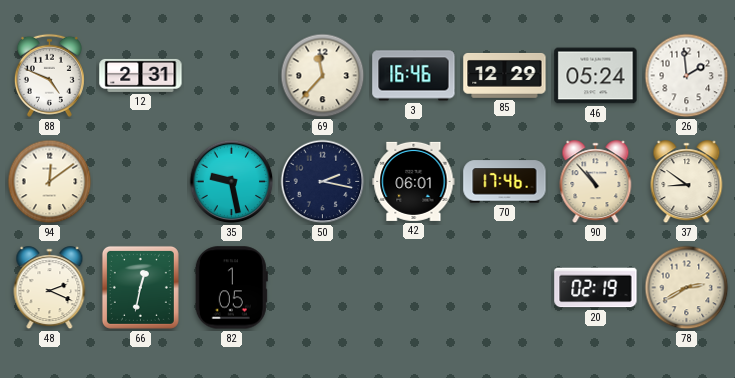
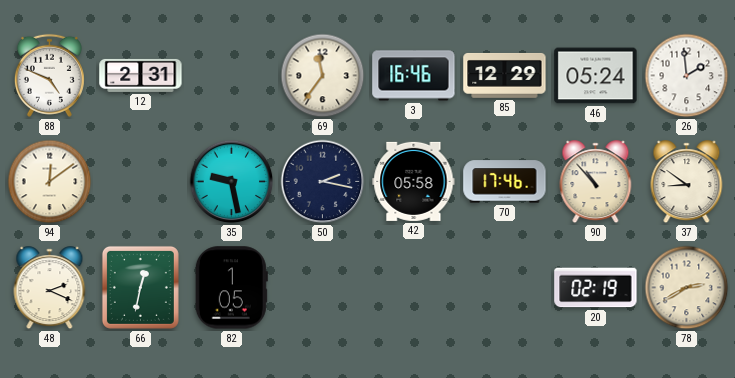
69: 11:37 -> 11:36
42: 06:01 -> 05:58
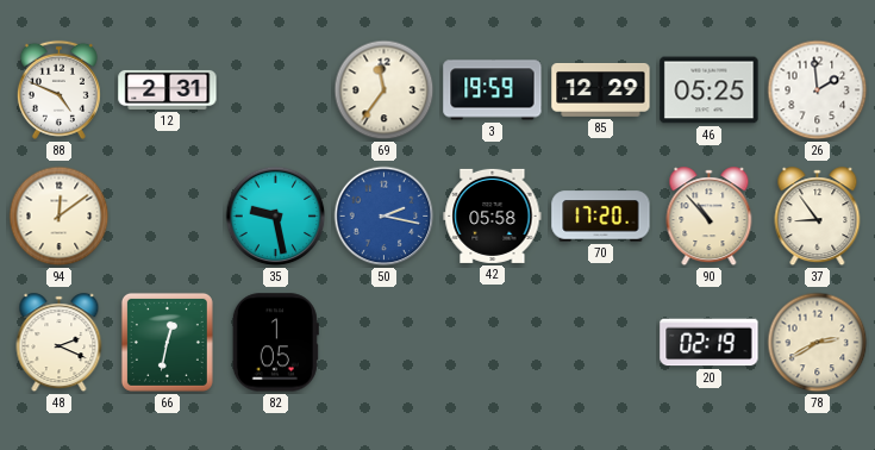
3: 16:46 -> 19:59
46: 05:24 -> 05:25
50 dial: navy -> blue
70: 17:46 -> 17:20
37: 8:51 -> 8:54
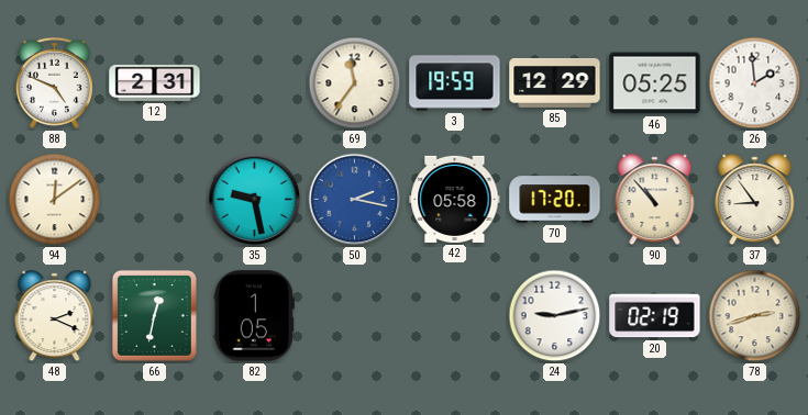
24: none -> 9:13
78: 2:40 -> 2:42
